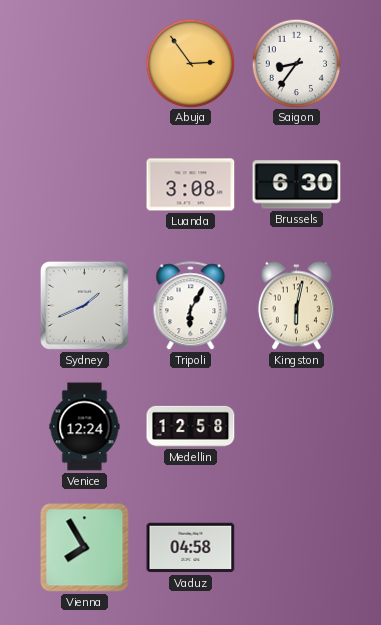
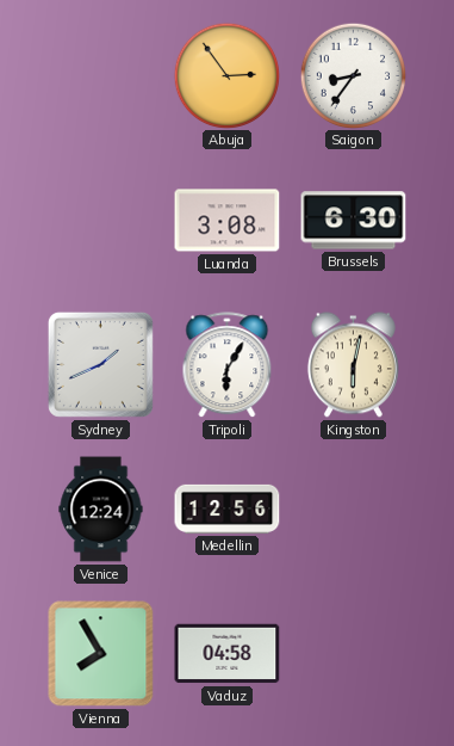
Medellin: 12:58 -> 12:56
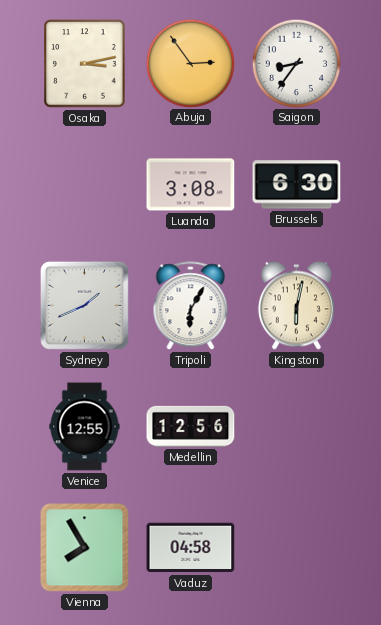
Osaka: none -> 3:13
Venice: 12:24 -> 12:55
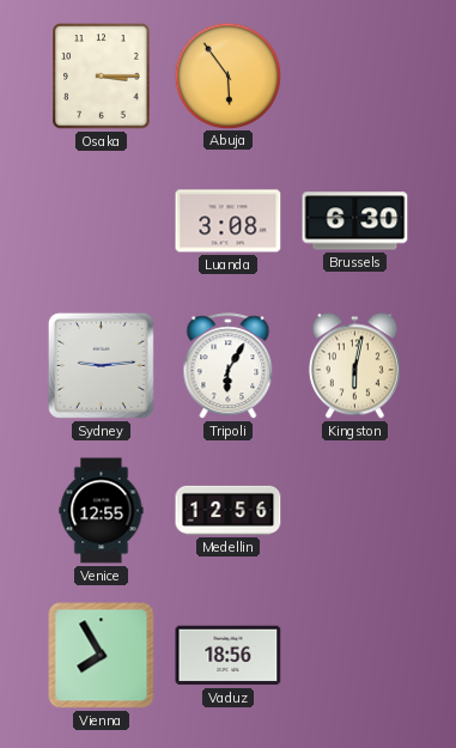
Osaka: 3:13 -> 3:15
Abuja: 2:54 -> 5:54
Saigon: 8:36 -> none
Sydney: 1:41 -> 9:14
Vaduz: 04:58 -> 18:56
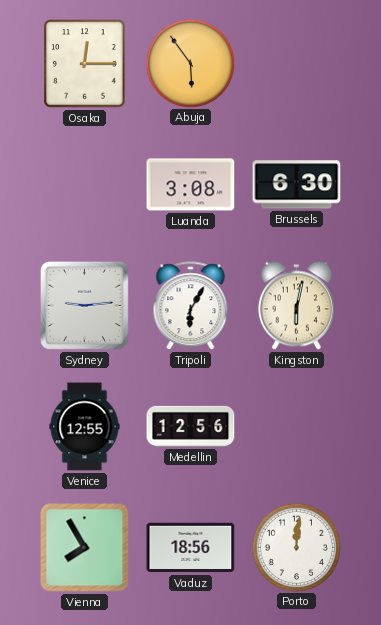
Osaka: 3:15 -> 12:15
Porto: none -> 12:01
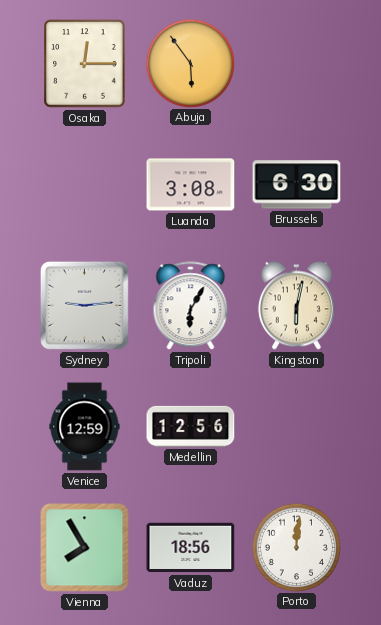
Venice: 12:55 -> 12:59
